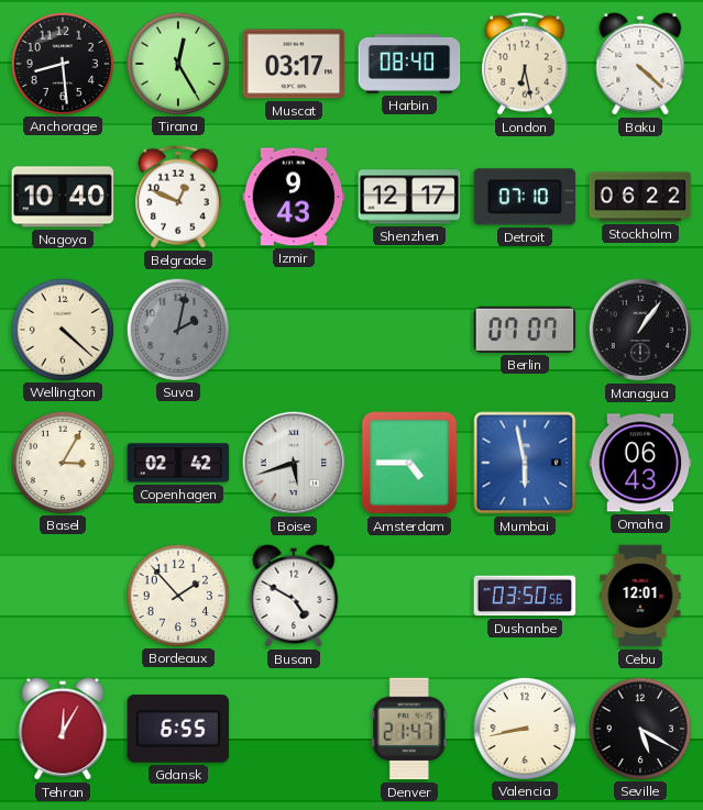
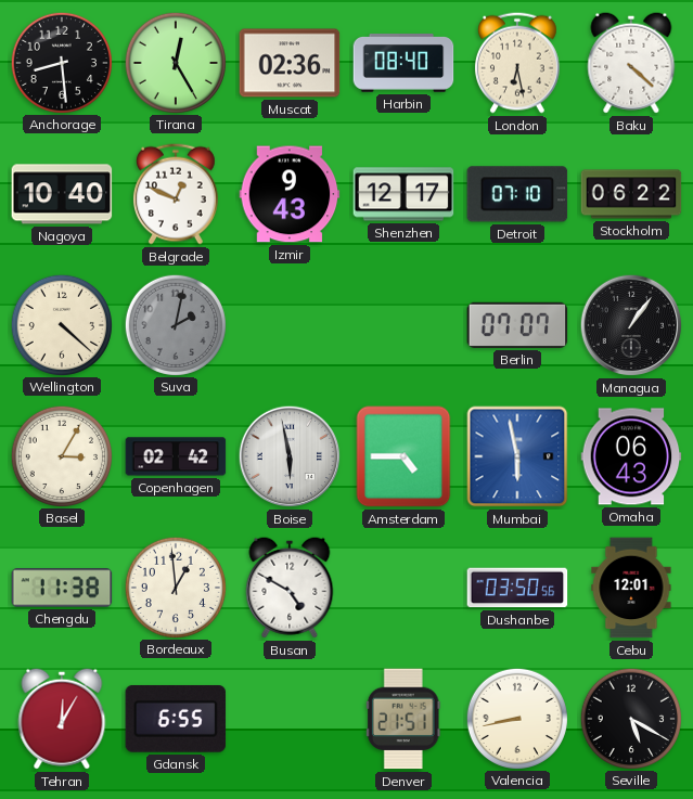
Muscat: 03:17 -> 02:36
Boise: 5:42 -> 5:58
Chengdu: none -> 11:38
Bordeaux: 1:53 -> 12:59
Denver: 21:47 -> 21:51
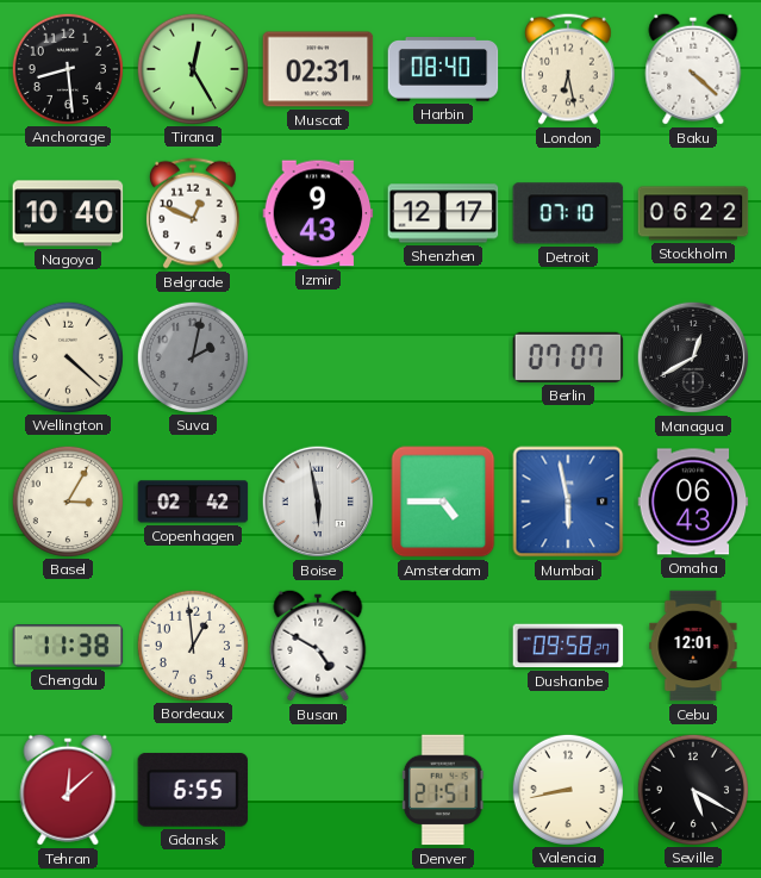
Muscat: 02:36 -> 02:31
Managua: 1:06 -> 12:40
Dushanbe: 03:50 -> 09:58
Tehran: 12:05 -> 12:08
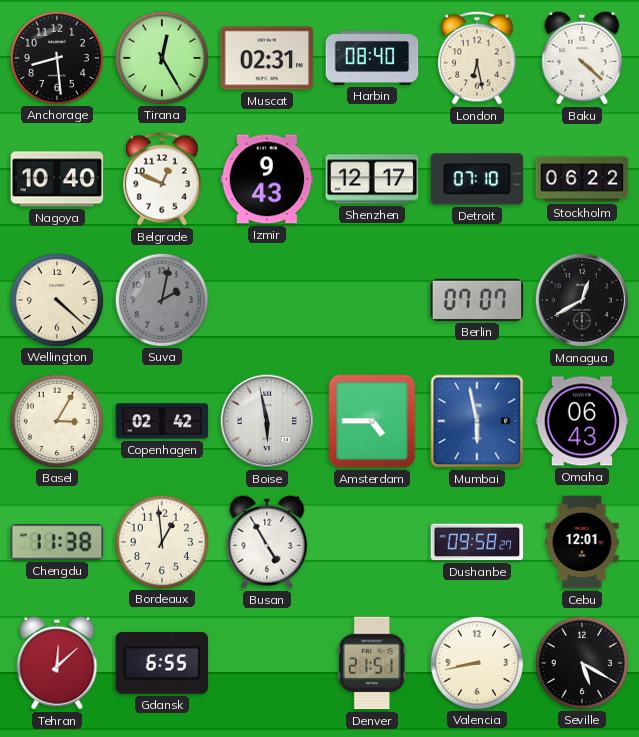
Busan: 4:50 -> 4:55
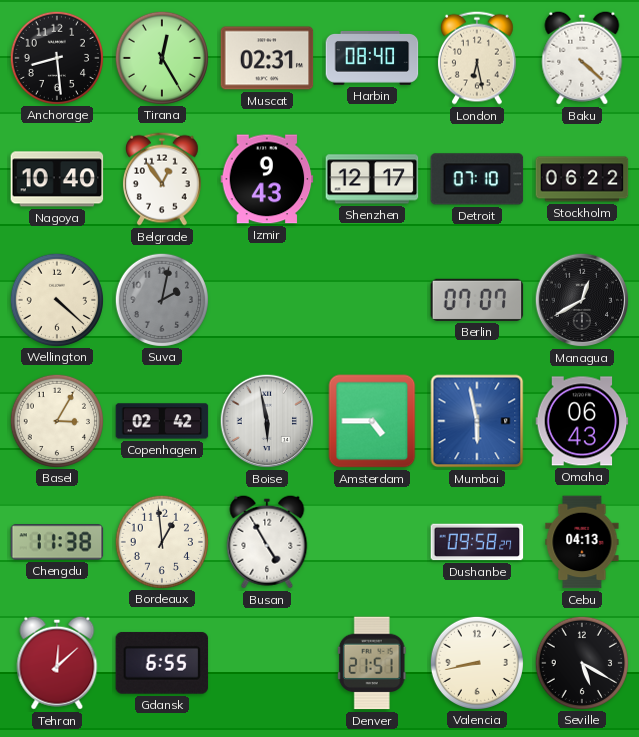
Belgrade: 12:49 -> 12:54
Cebu: 12:01 -> 04:13
